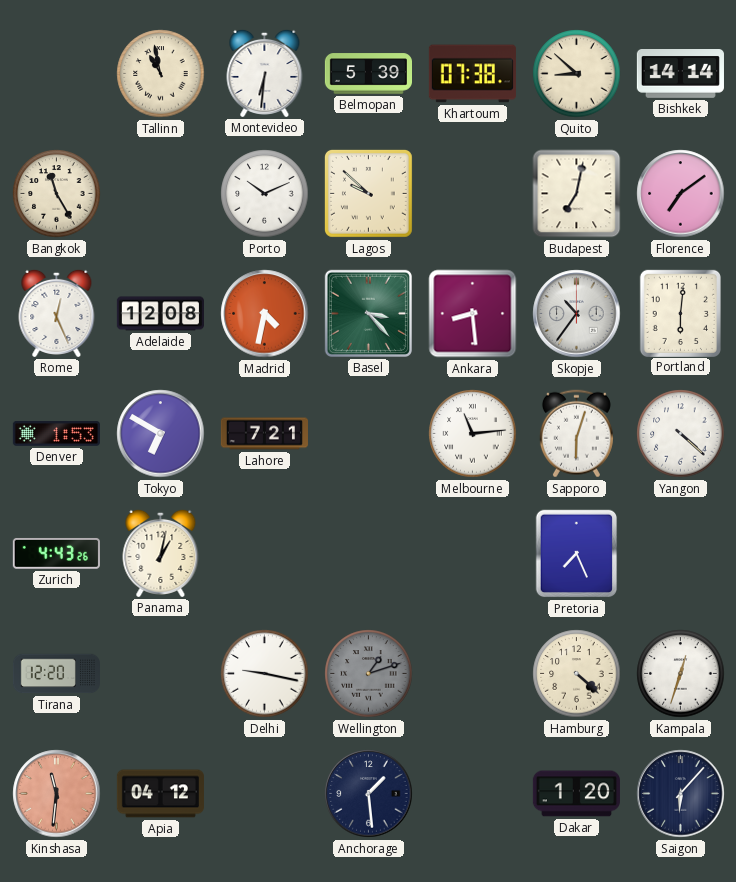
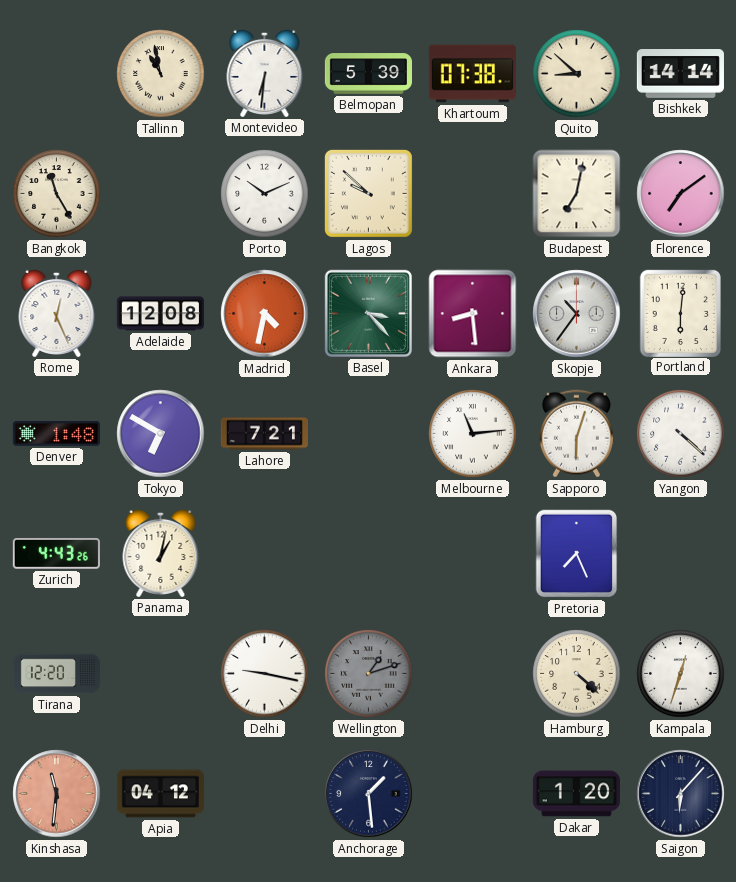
Denver: 1:53 -> 1:48
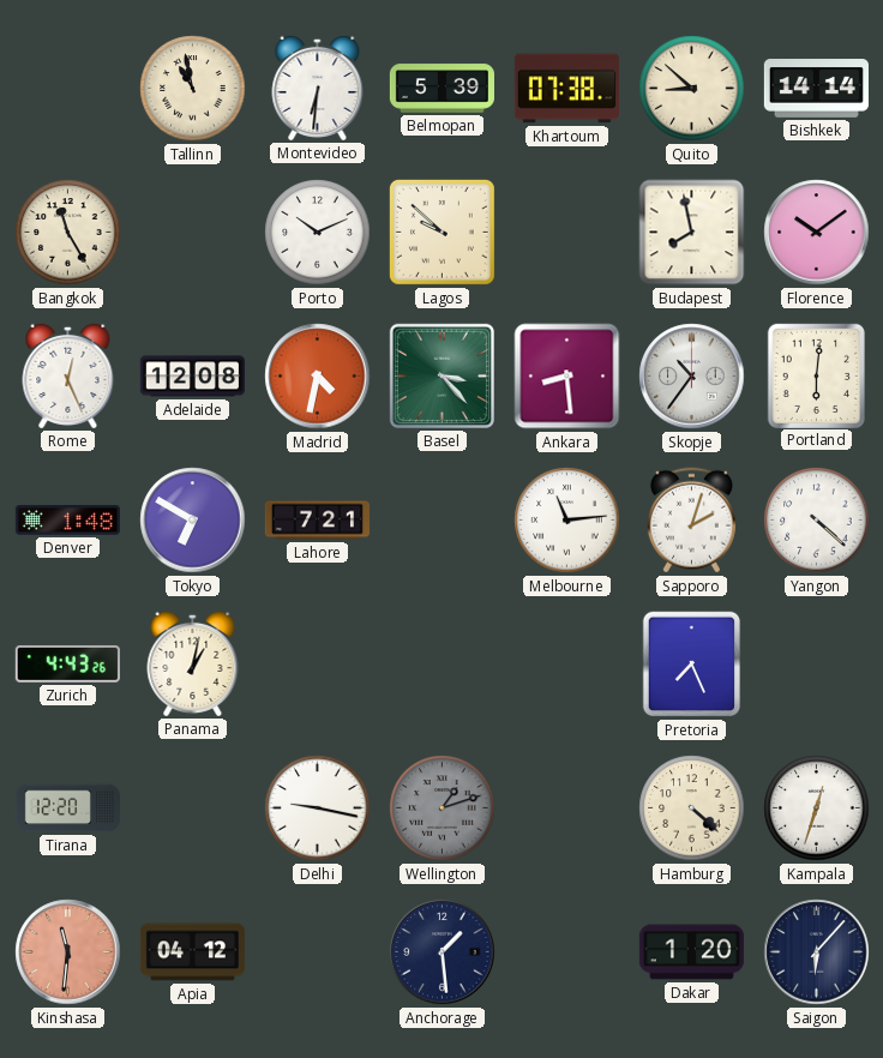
Budapest: 7:02 -> 7:58
Florence: 7:09 -> 10:09
Sapporo: 6:03 -> 2:03
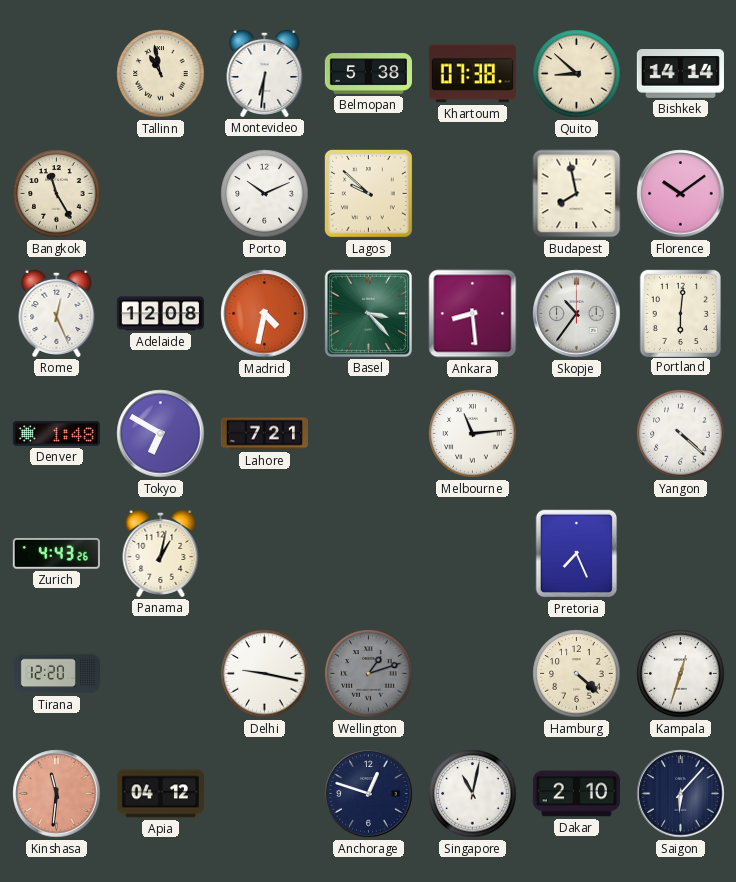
Belmopan: 5:39 -> 5:38
Sapporo: 2:03 -> none
Anchorage: 1:29 -> 12:48
Singapore: none -> 11:02
Dakar: 1:20 -> 2:10
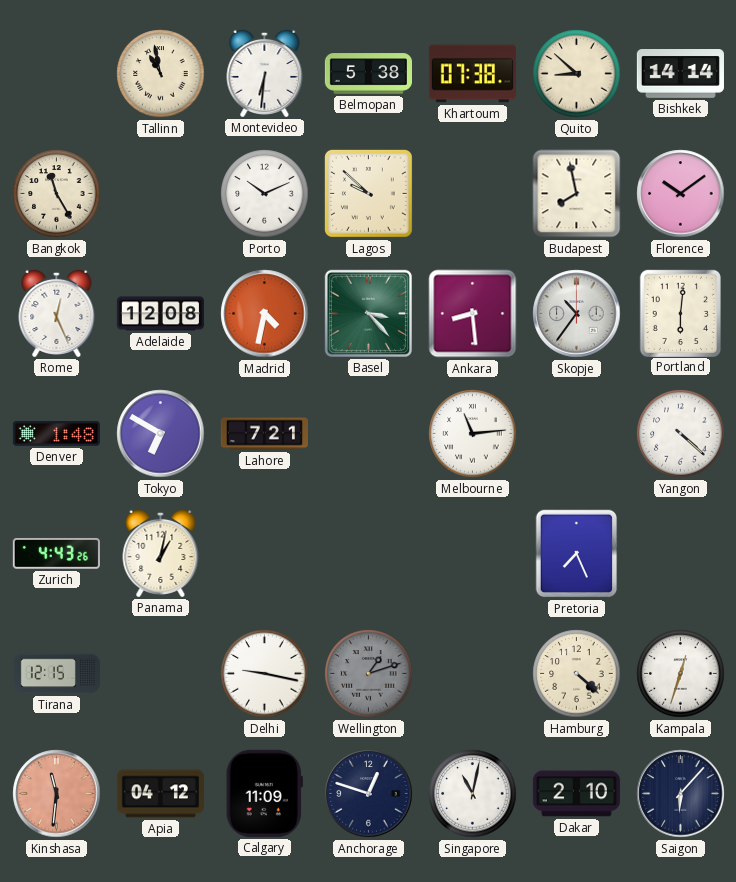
Tirana: 12:20 -> 12:15
Calgary: none -> 11:09
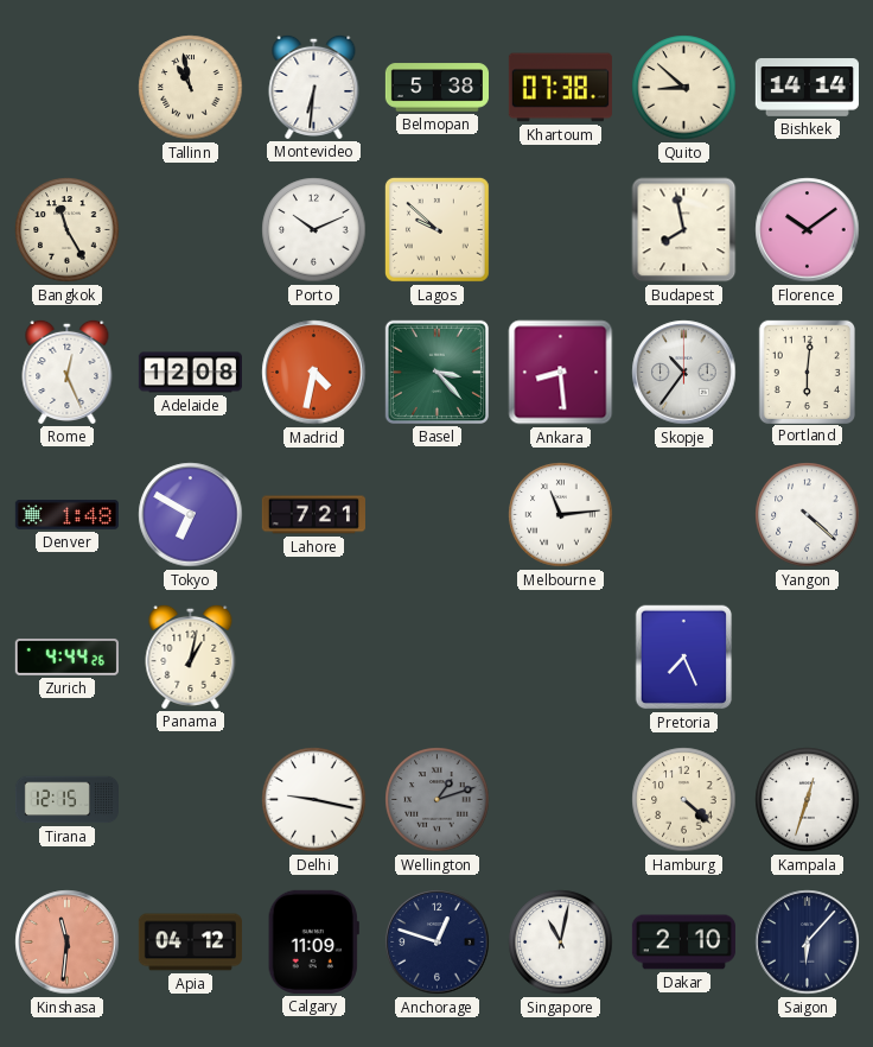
Zurich: 4:43 -> 4:44
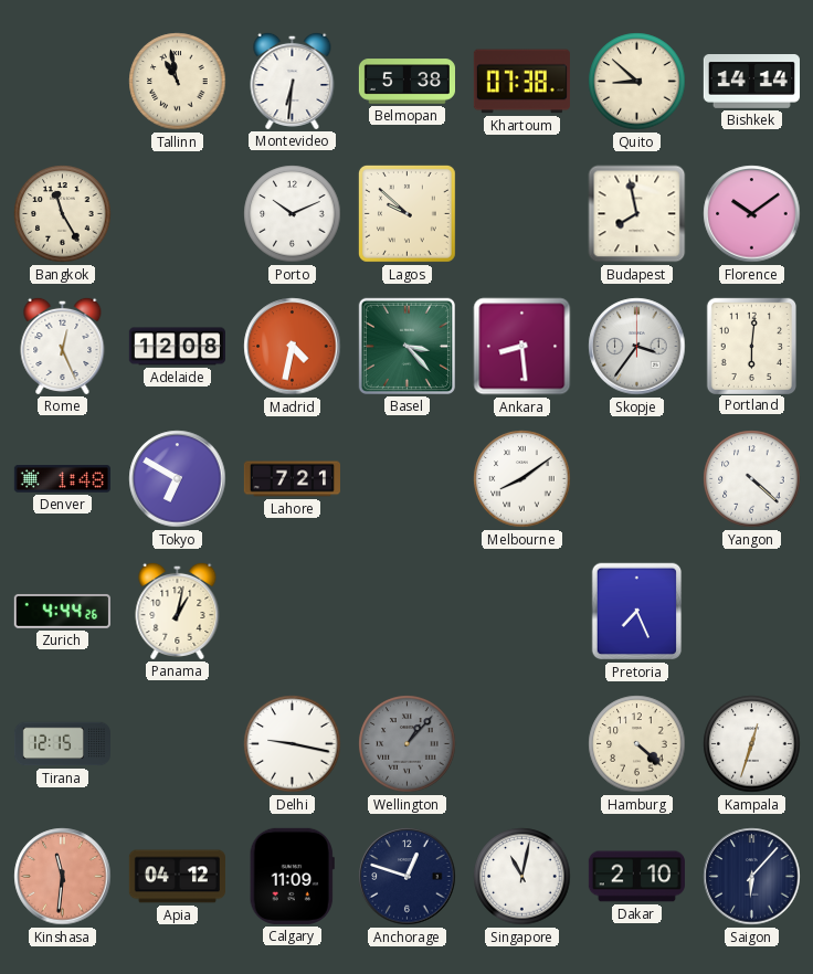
Skopje: 10:36 -> 3:36
Melbourne: 11:14 -> 8:09
Wellington: 1:12 -> 1:07
